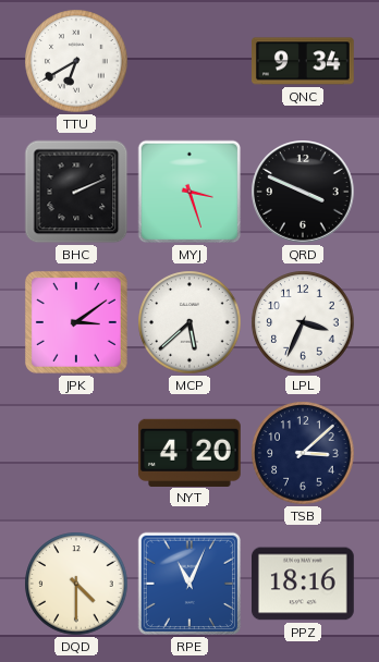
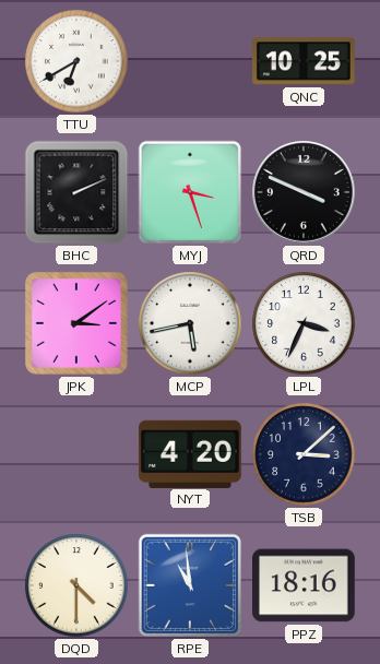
QNC: 9:34 -> 10:25
MCP: 5:38 -> 5:43
RPE: 11:04 -> 10:59
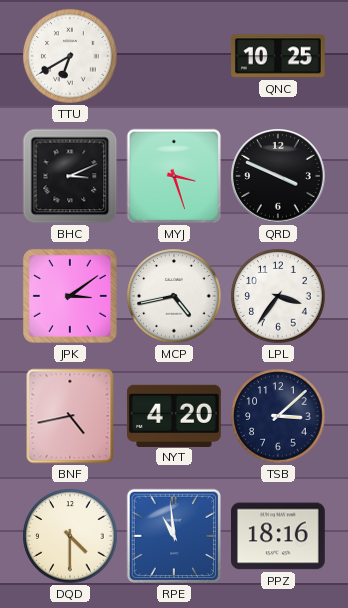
BHC: 2:11 -> 3:11
MCP: 5:43 -> 4:43
LPL: 3:34 -> 3:36
BNF: none -> 4:43
